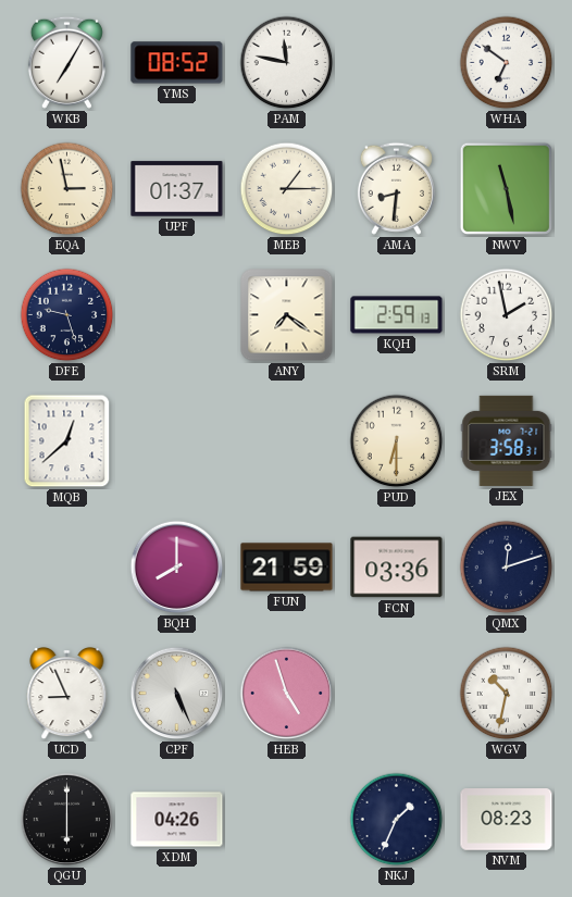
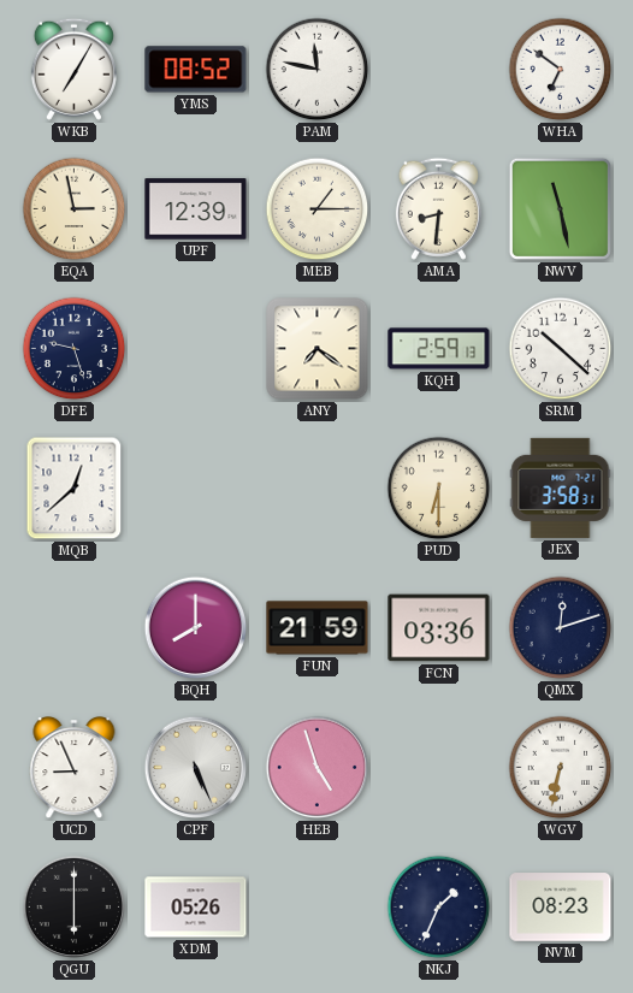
UPF: 01:37 -> 12:39
SRM: 1:58 -> 10:22
WGV: 10:32 -> 6:32
XDM: 04:26 -> 05:26
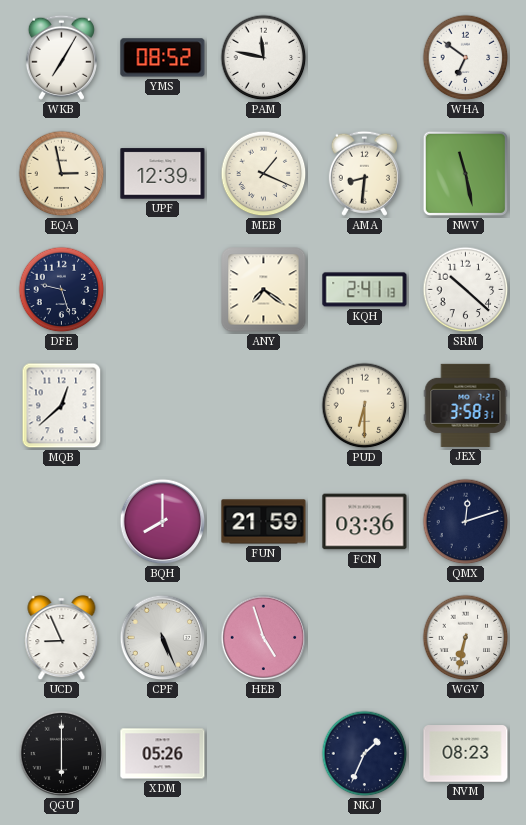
MEB: 1:15 -> 1:19
KQH: 2:59 -> 2:41
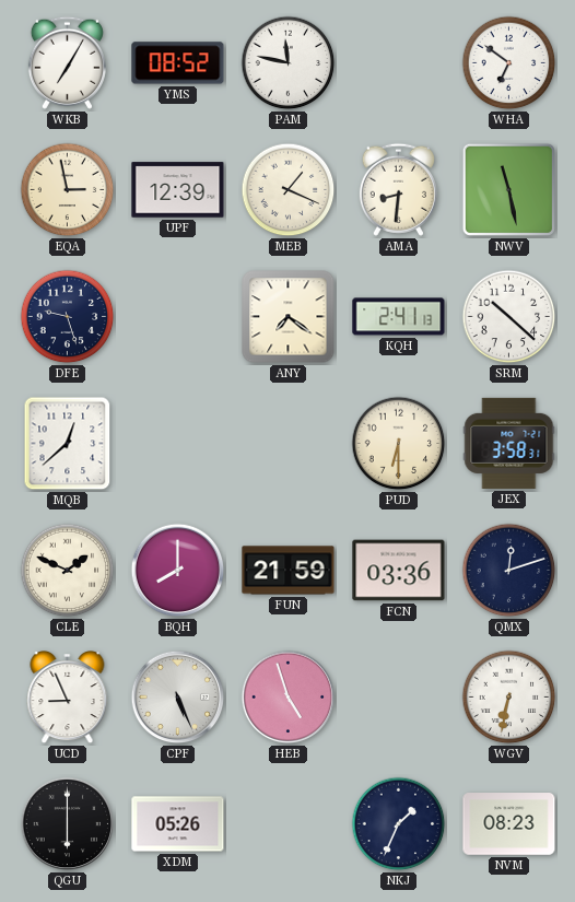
CLE: none -> 1:49
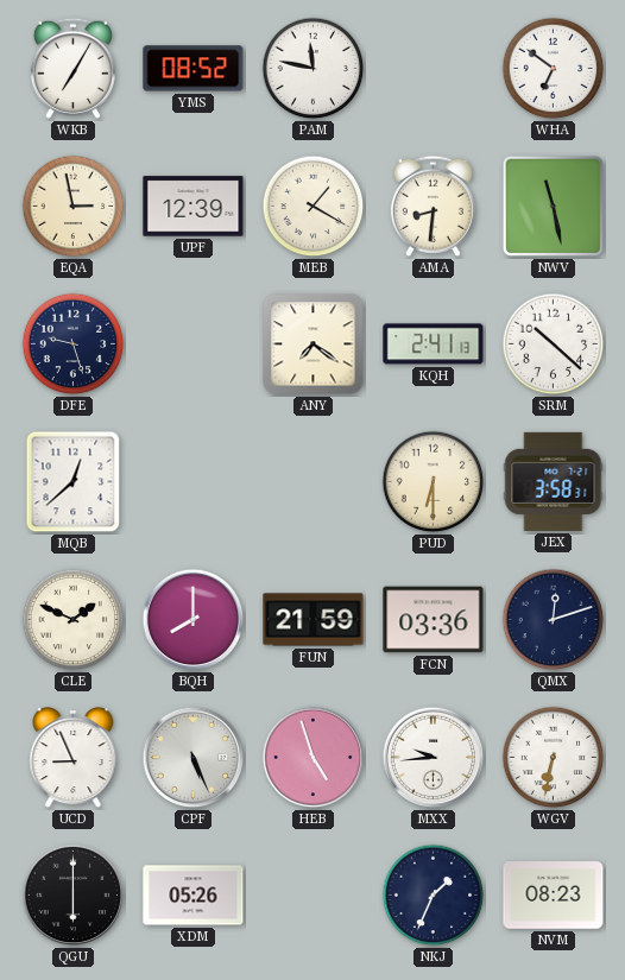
MEB: 1:19 -> 1:20
MXX: none -> 9:44
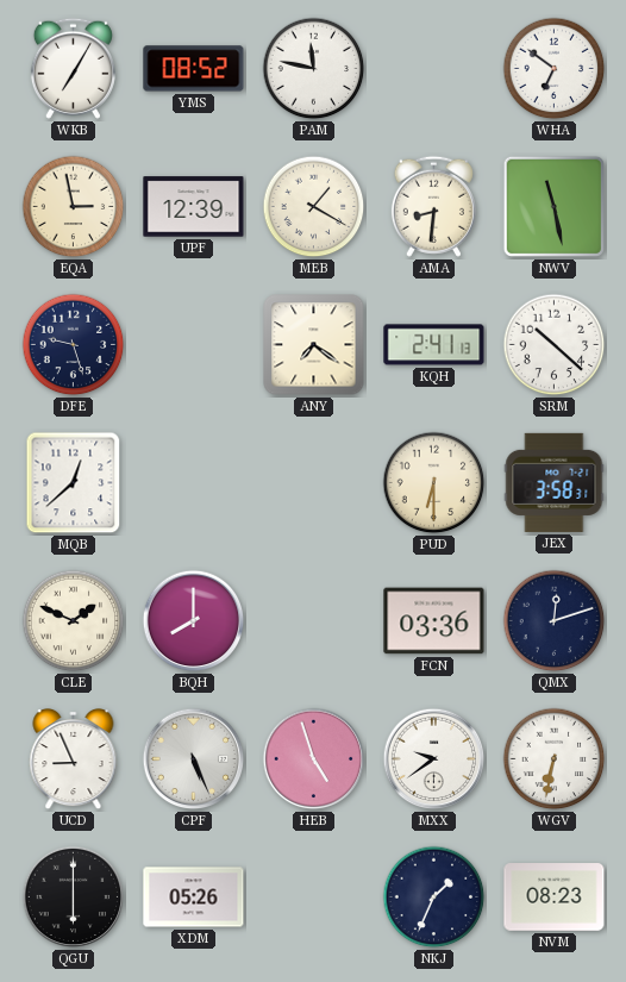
FUN: 21:59 -> none
MXX: 9:44 -> 9:39
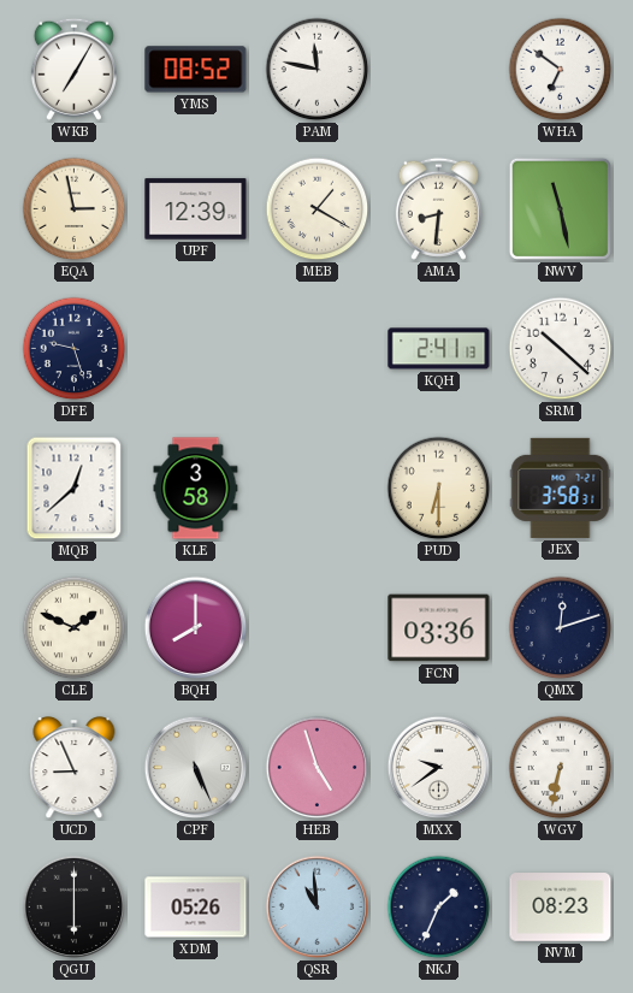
ANY: 7:21 -> none
KLE: none -> 3:58
QSR: none -> 10:59
